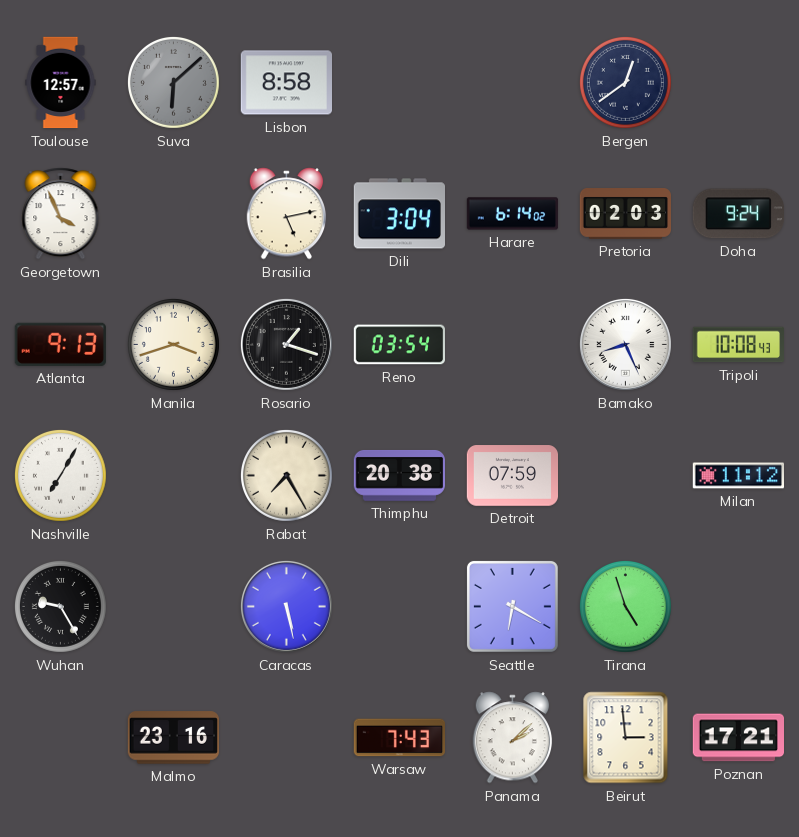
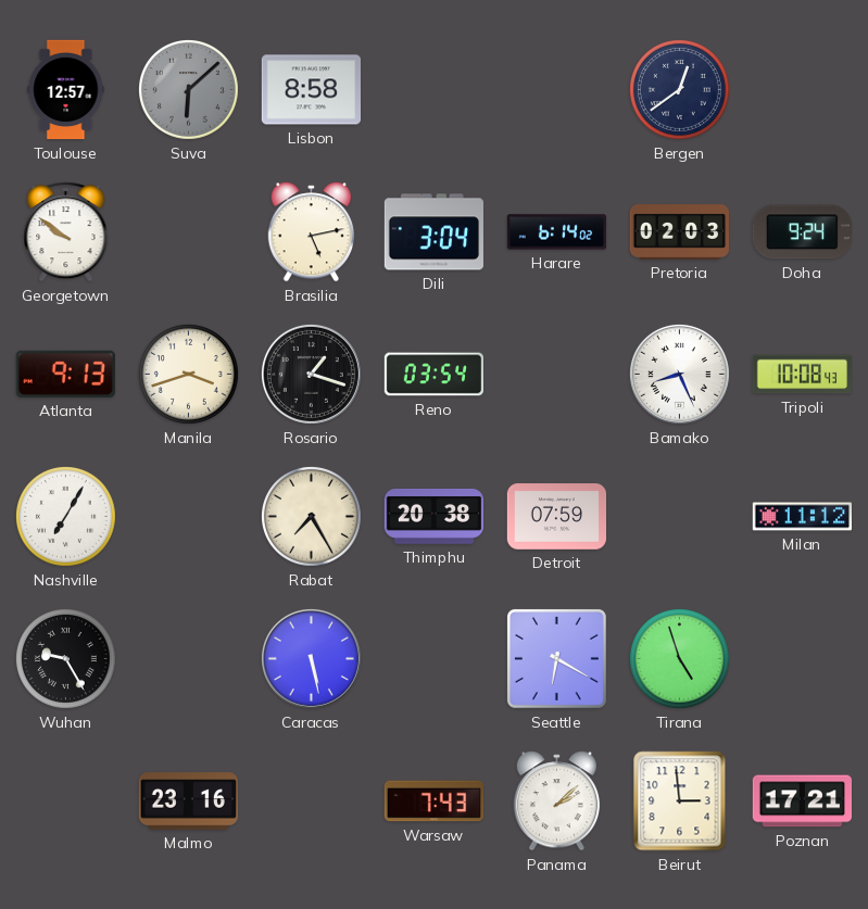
Georgetown: 3:56 -> 9:51
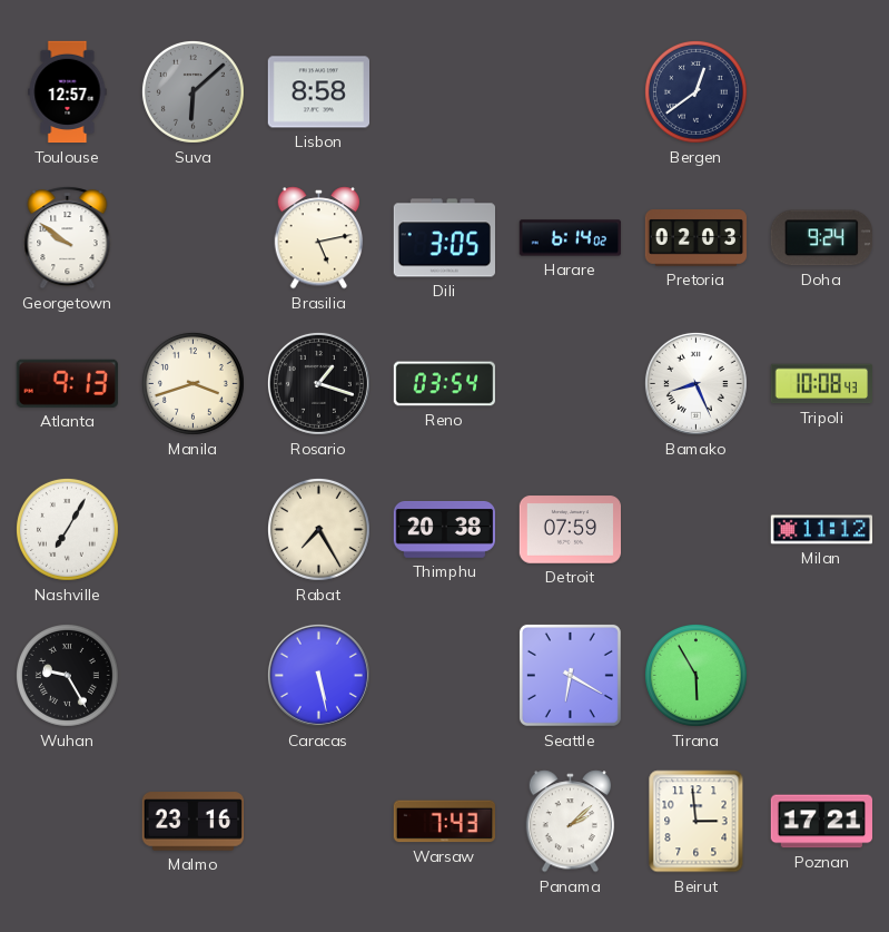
Dili: 3:04 -> 3:05
Tirana: 4:57 -> 5:55
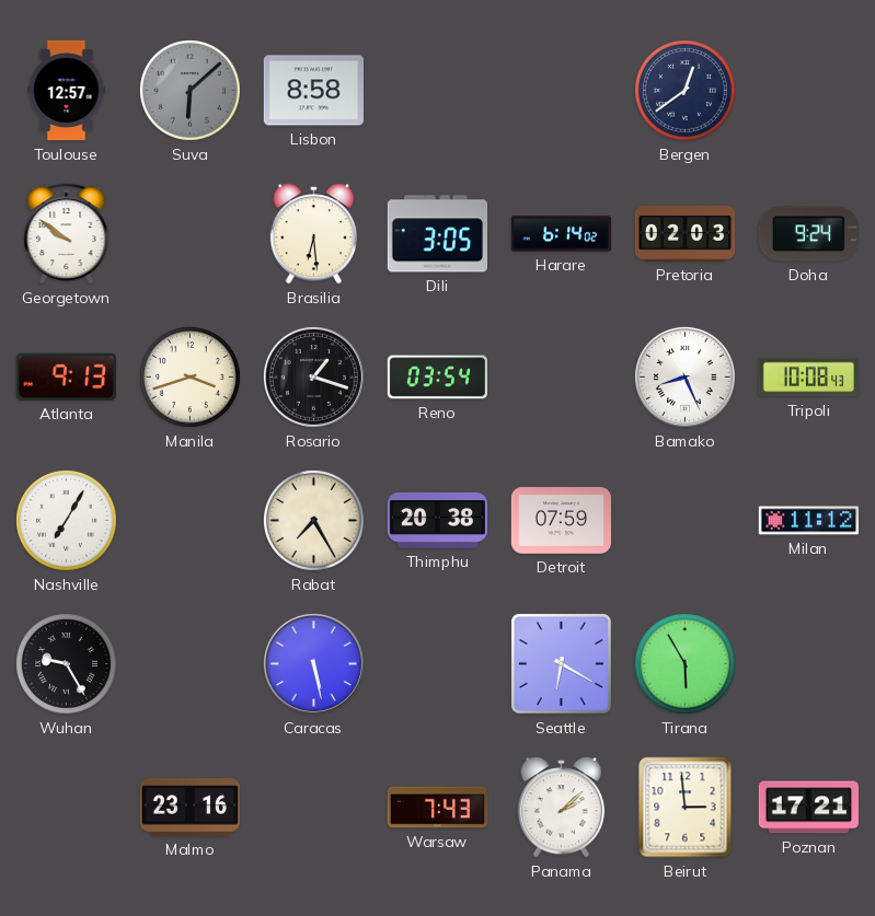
Brasilia: 5:13 -> 6:29
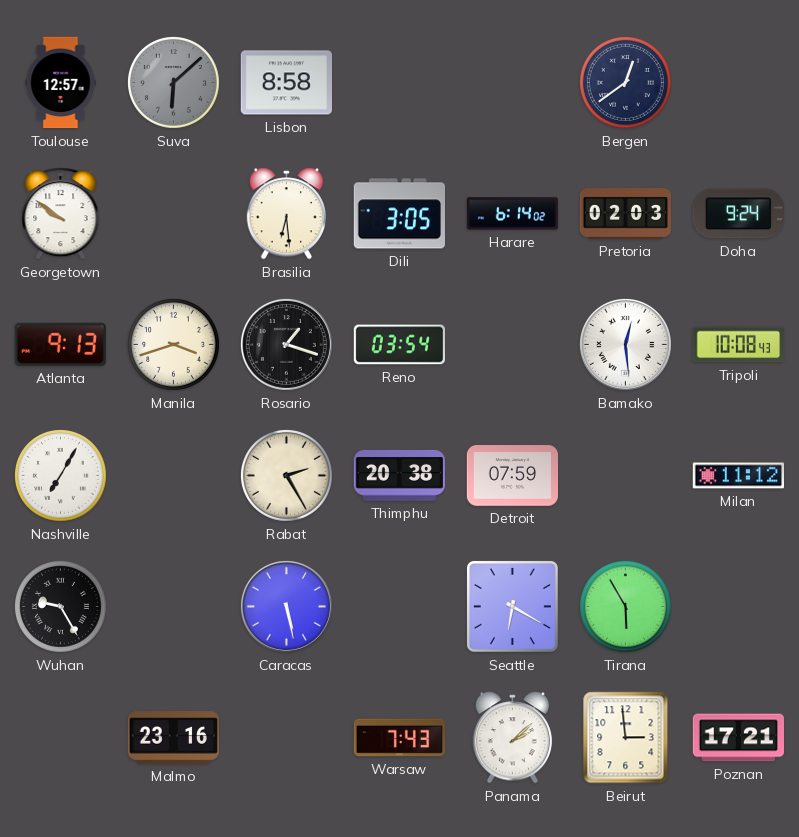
Bamako: 8:26 -> 12:29
Rabat: 7:25 -> 2:25
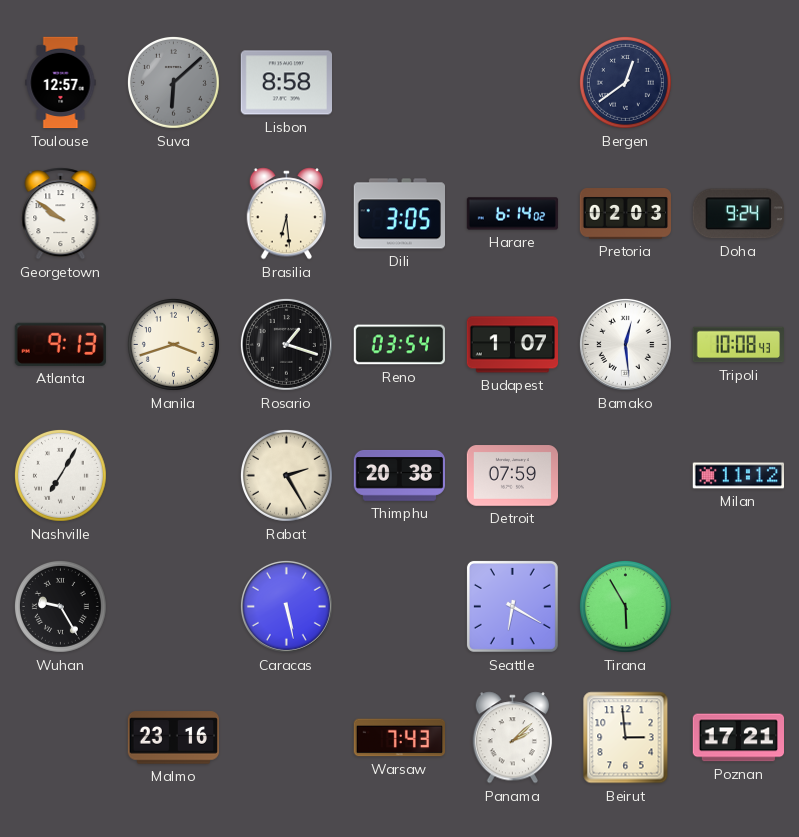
Budapest: none -> 1:07
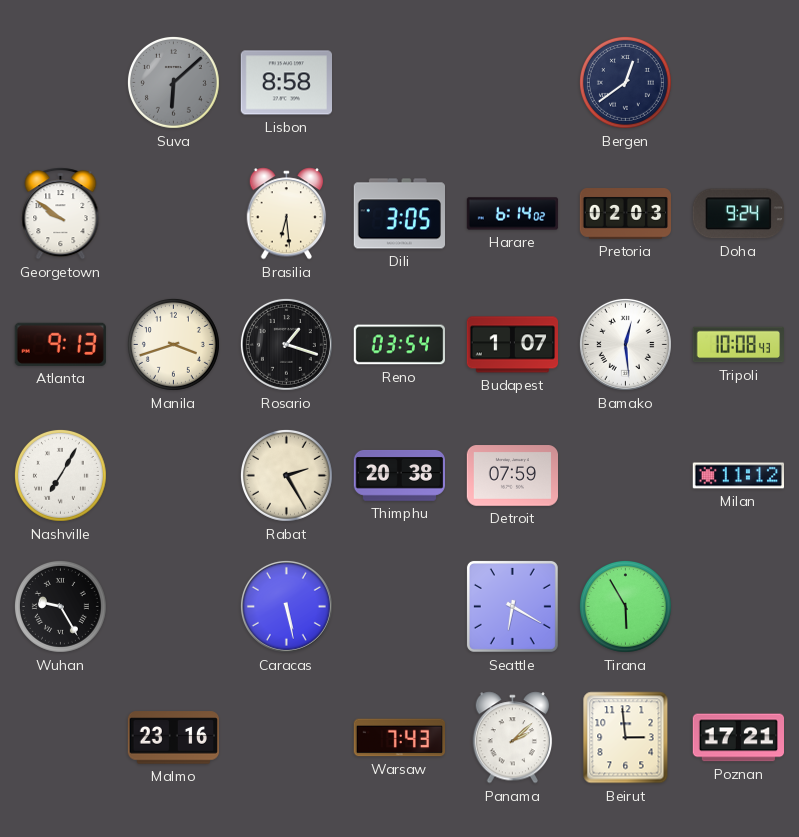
Toulouse: 12:57 -> none
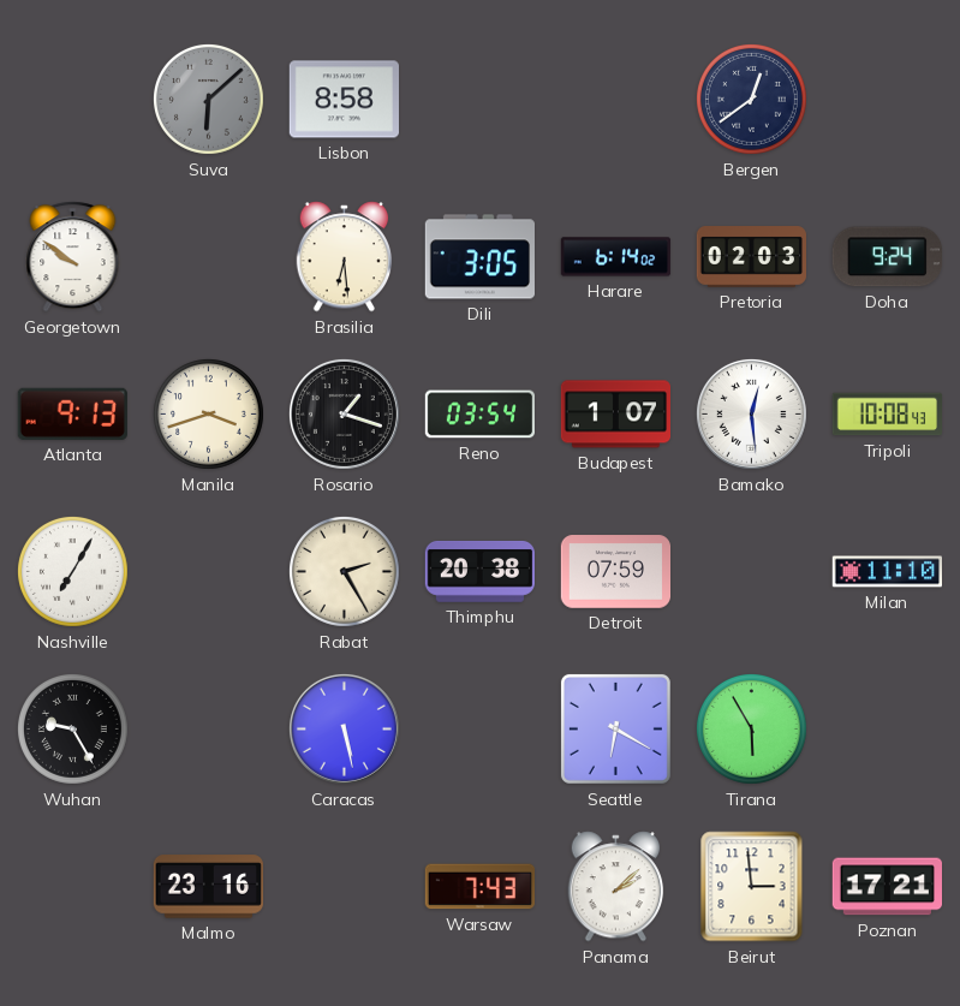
Milan: 11:12 -> 11:10
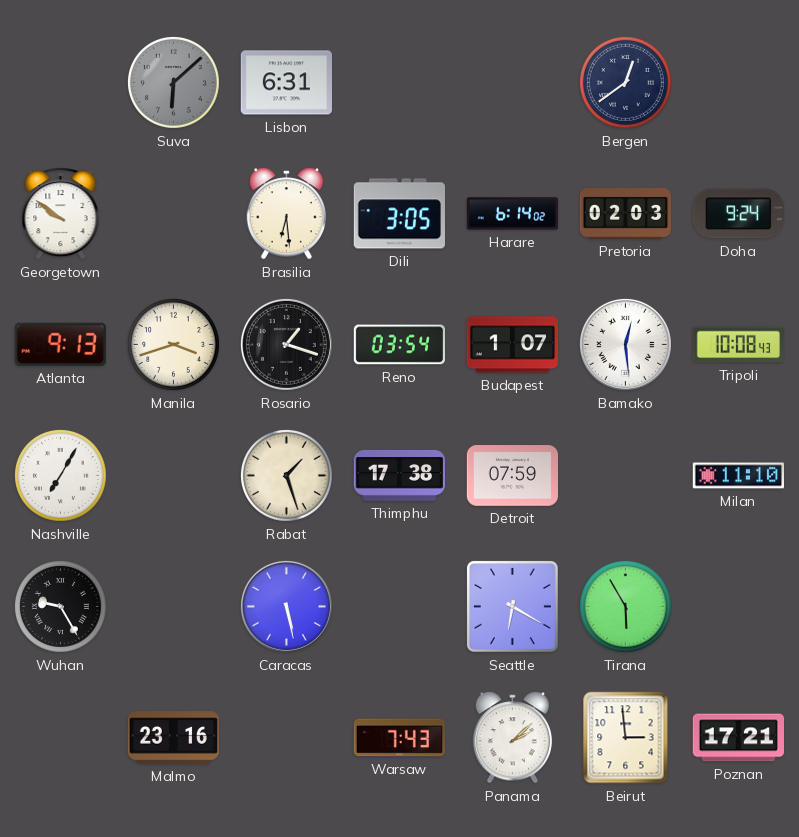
Lisbon: 8:58 -> 6:31
Rabat: 2:25 -> 1:27
Thimphu: 20:38 -> 17:38
